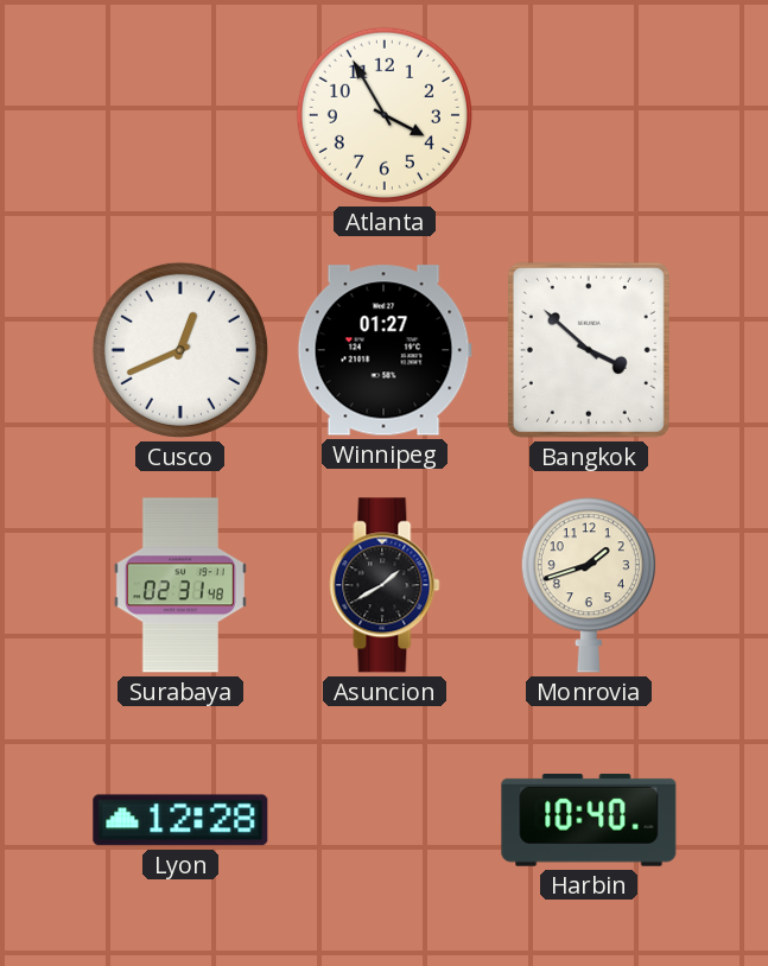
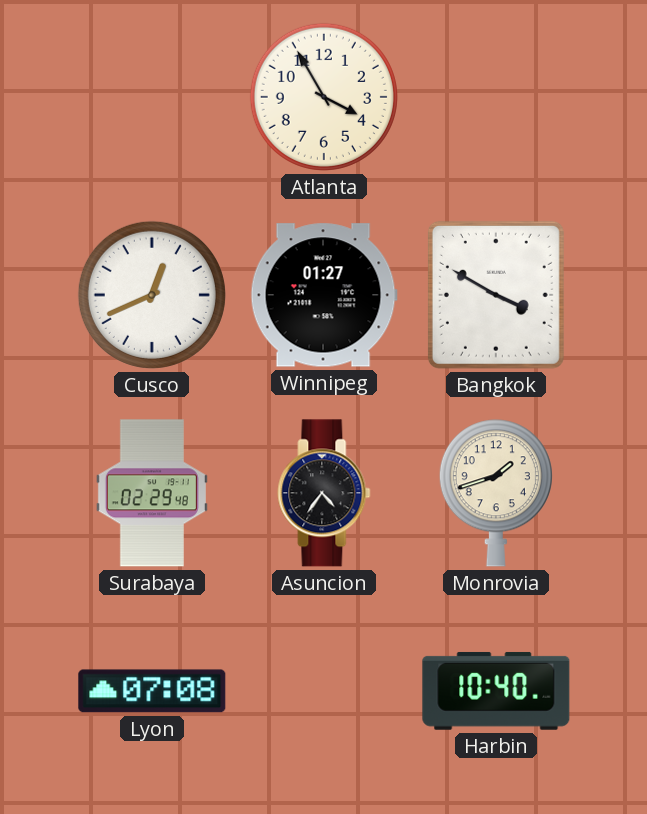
Bangkok: 3:52 -> 3:50
Surabaya: 02:31 -> 02:29
Asuncion: 1:40 -> 4:36
Lyon: 12:28 -> 07:08
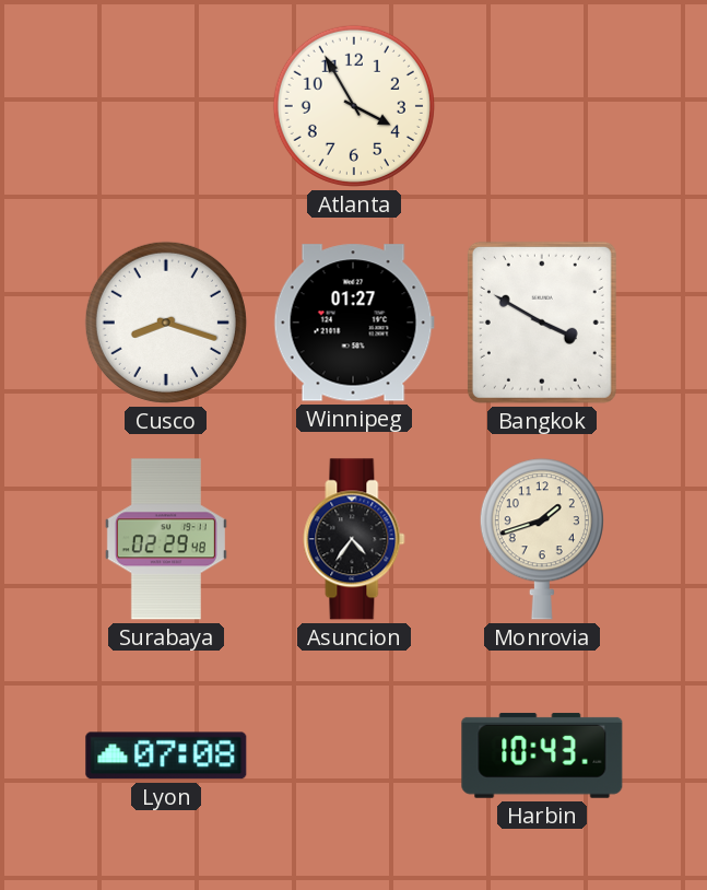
Cusco: 12:41 -> 8:18
Harbin: 10:40 -> 10:43
